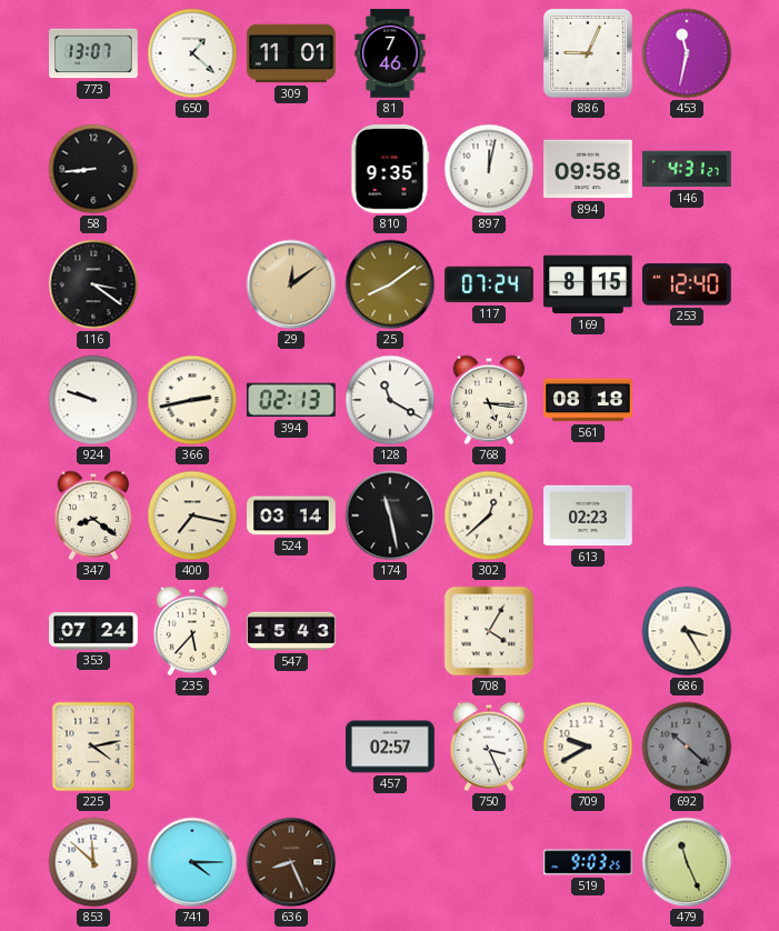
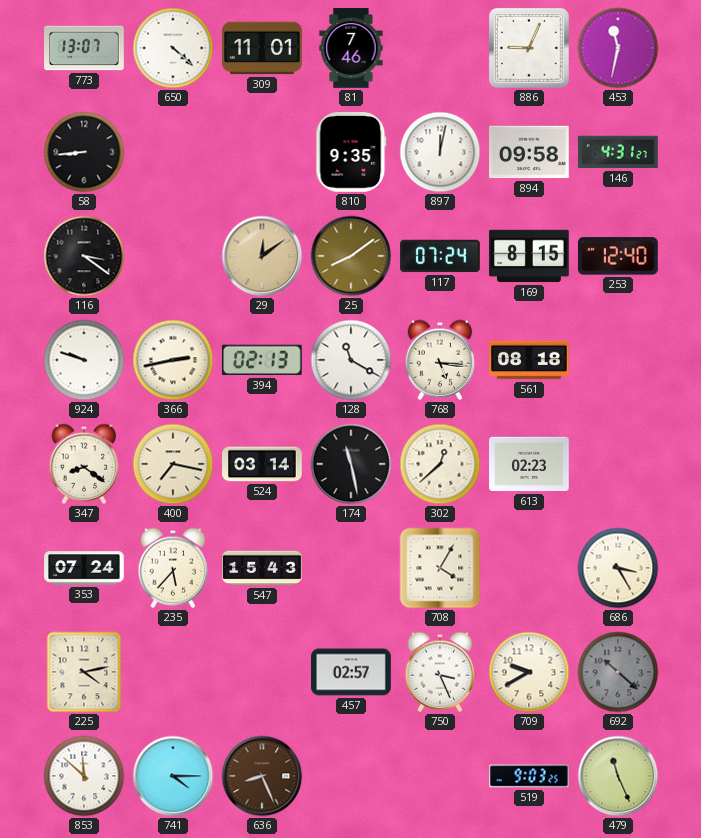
650: 1:22 -> 4:22
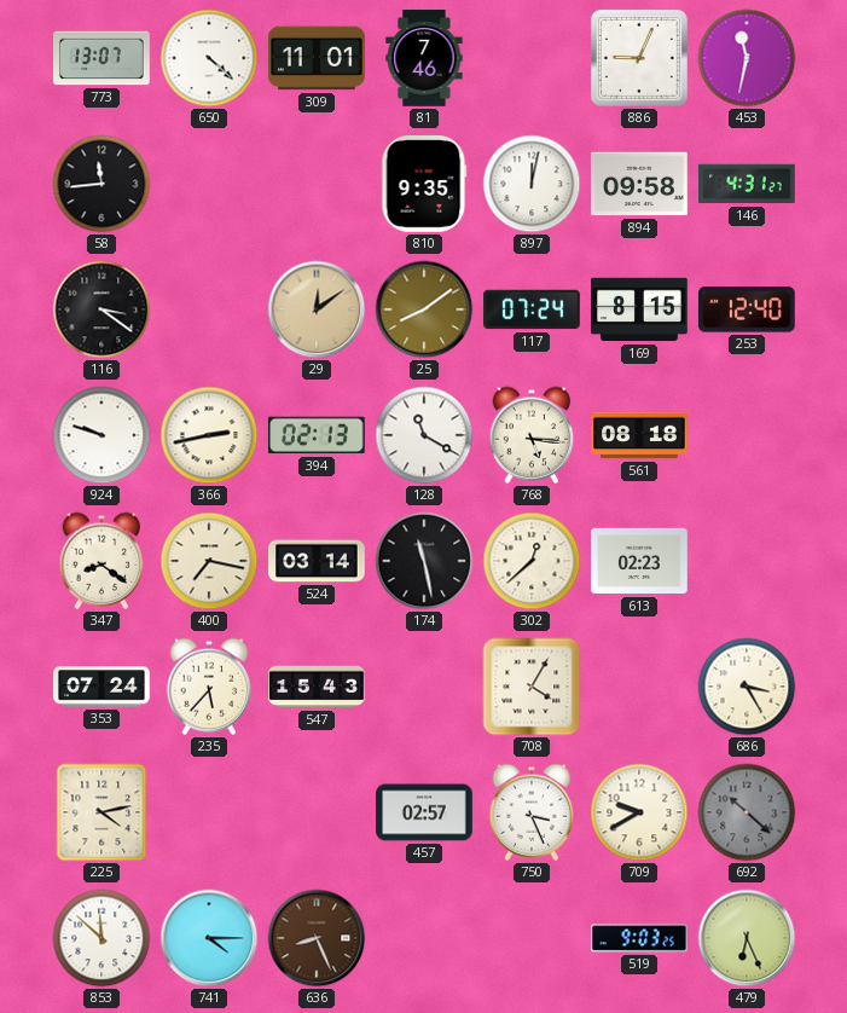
58: 8:44 -> 11:44
479: 11:26 -> 6:26
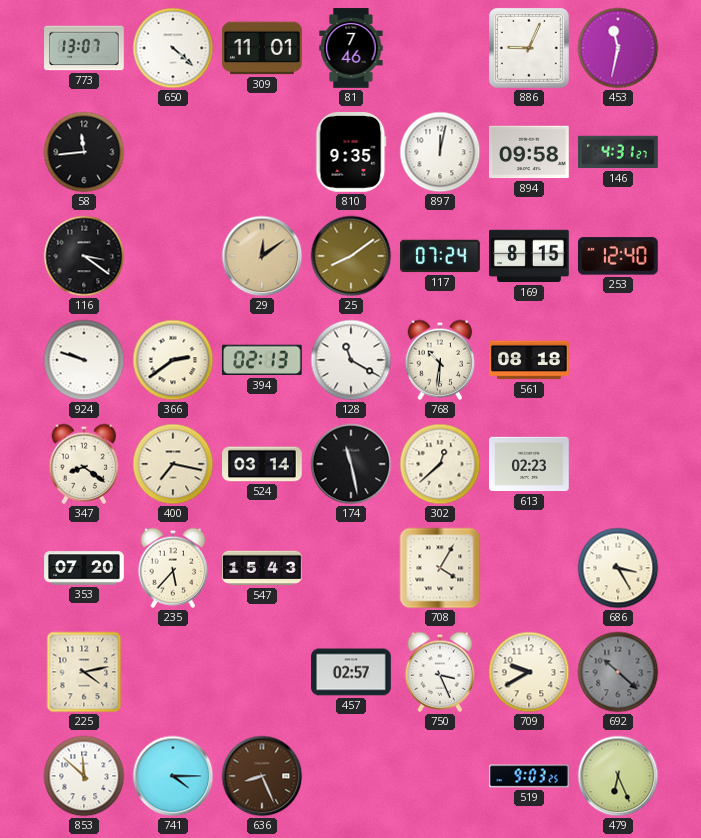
366: 2:43 -> 2:39
768: 5:16 -> 10:31
353: 07:24 -> 07:20
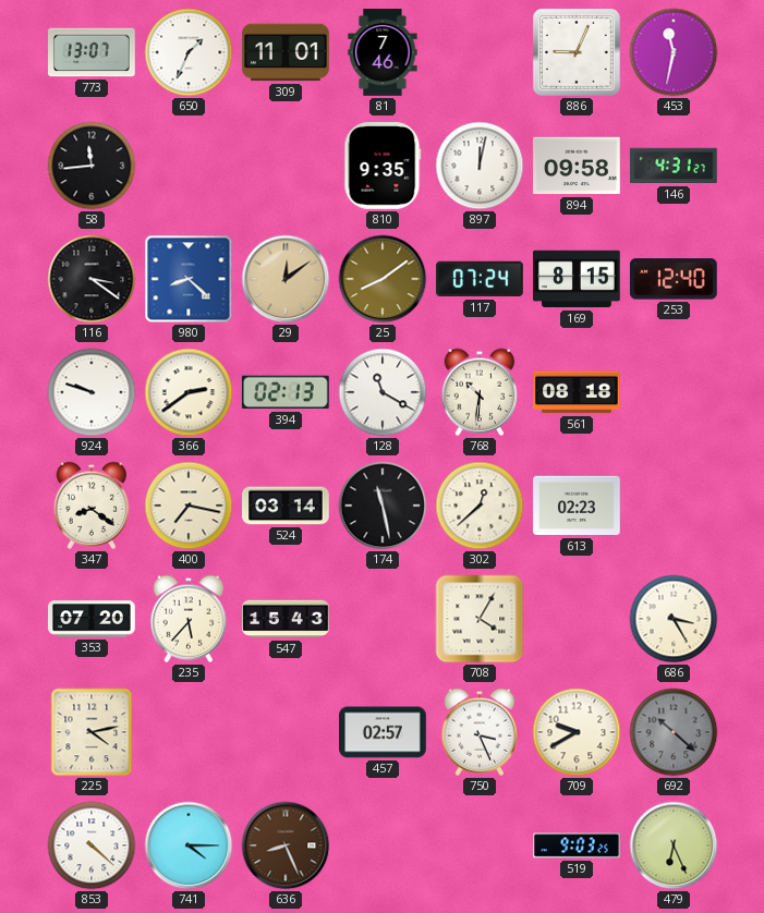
650: 4:22 -> 1:34
980: none -> 8:22
853: 11:52 -> 4:22
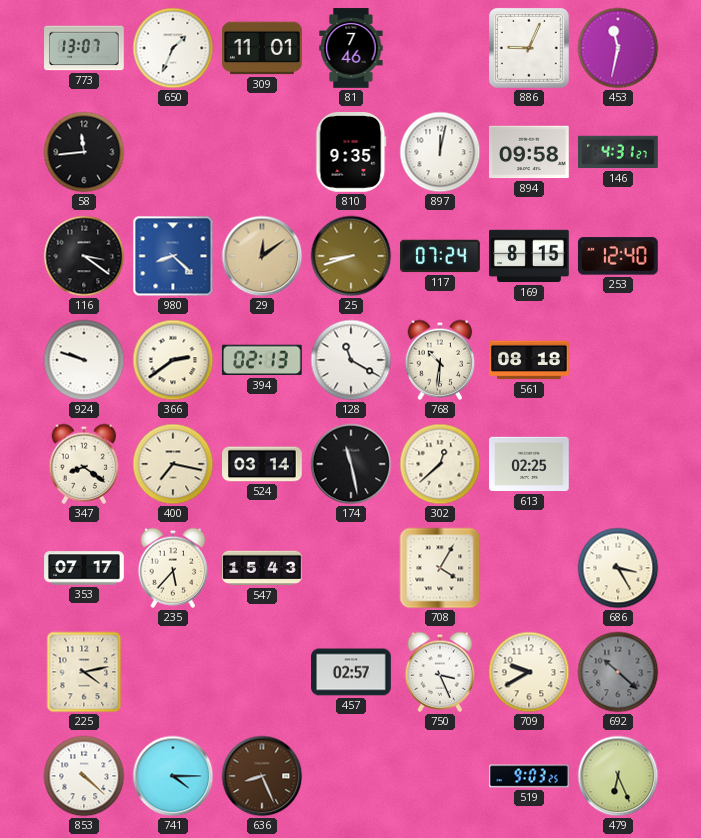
25: 8:09 -> 8:42
613: 02:23 -> 02:25
353: 07:20 -> 07:17
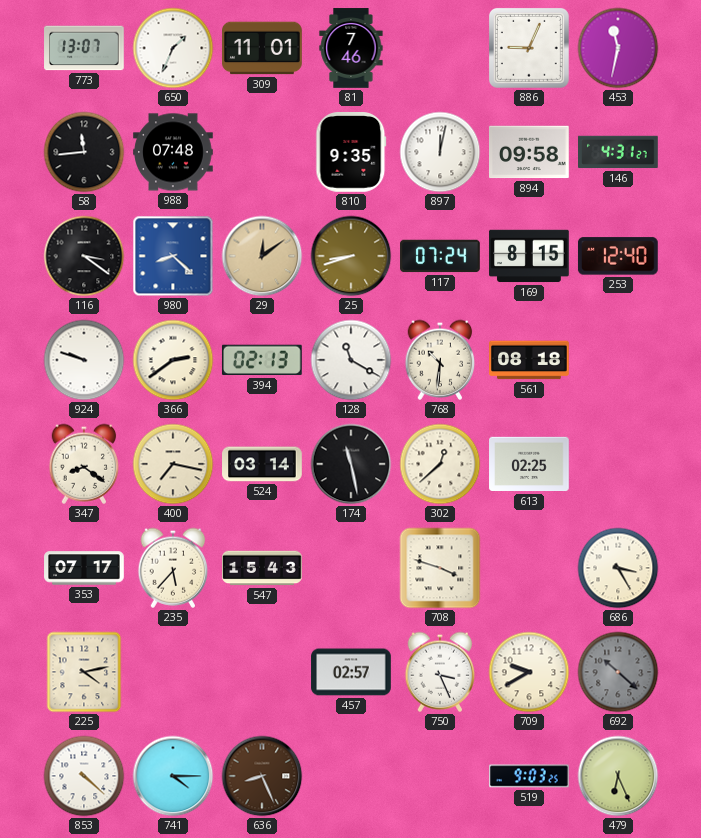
988: none -> 07:48
708: 4:05 -> 3:48
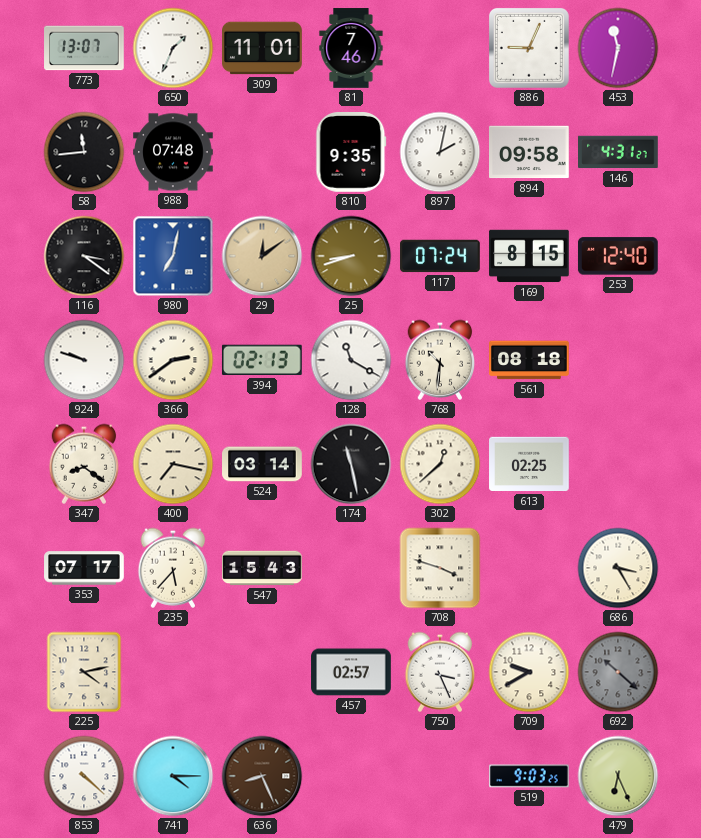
897: 12:02 -> 2:02
980: 8:22 -> 7:02
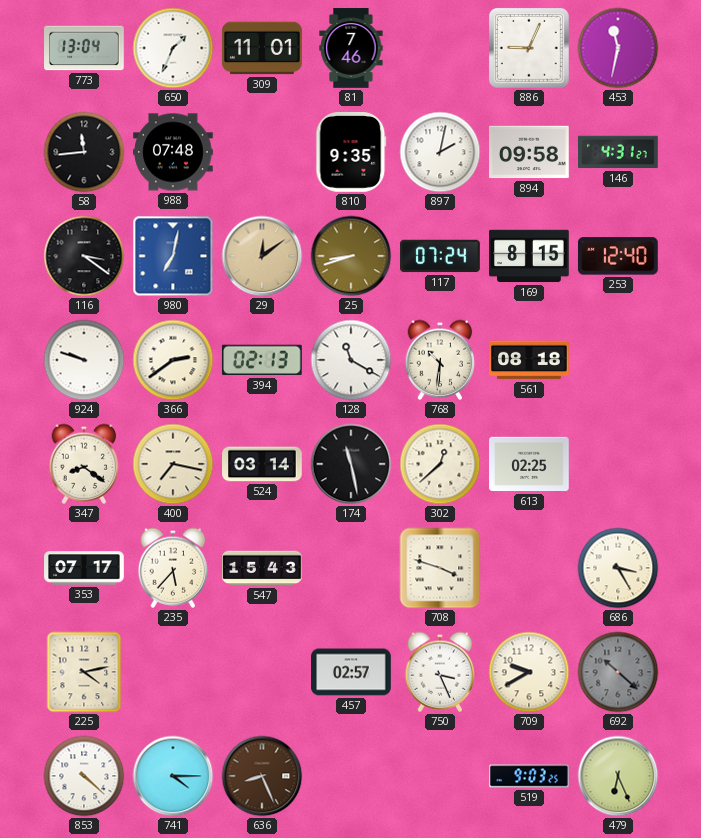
773: 13:07 -> 13:04
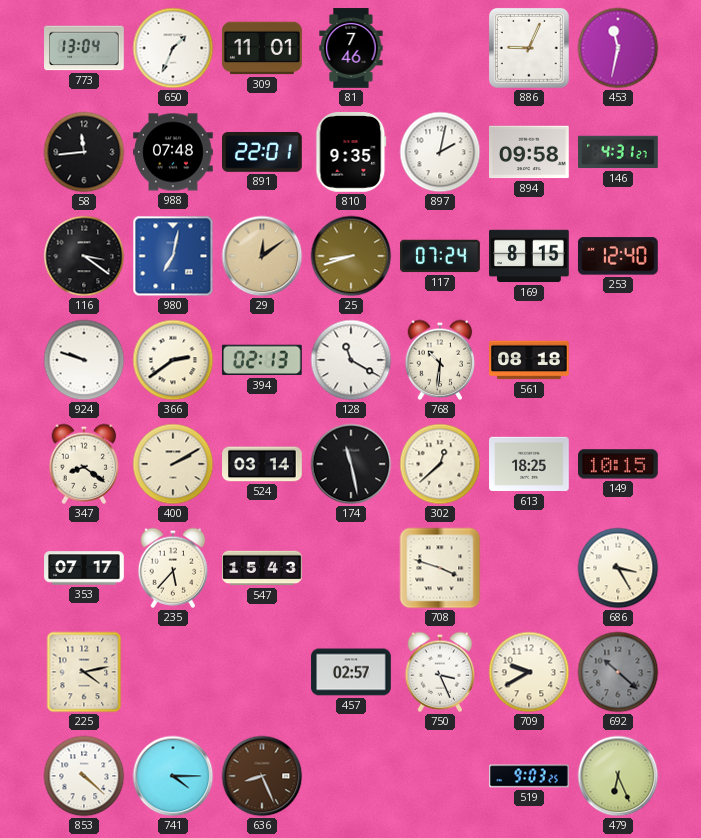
891: none -> 22:01
400: 7:17 -> 2:10
613: 02:25 -> 18:25
149: none -> 10:15
